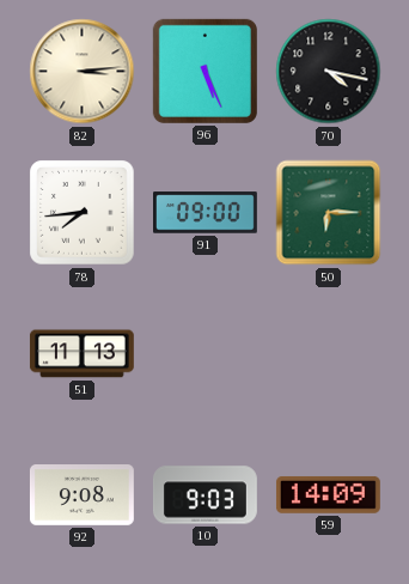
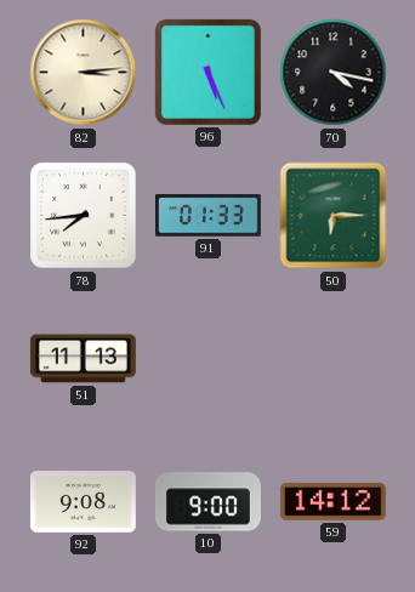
91: 09:00 -> 01:33
10: 9:03 -> 9:00
59: 14:09 -> 14:12
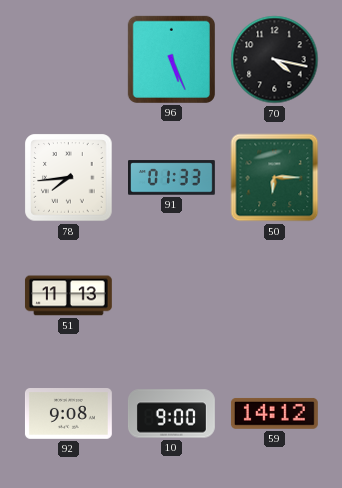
82: 3:14 -> none
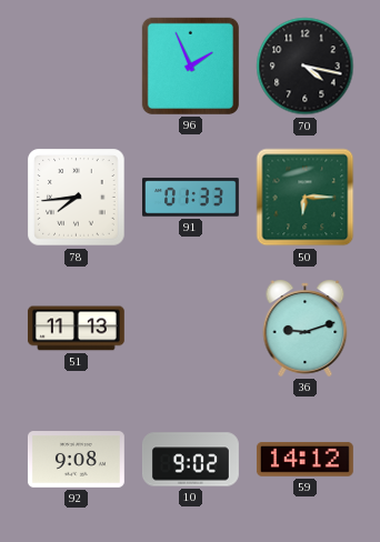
96: 5:26 -> 1:56
36: none -> 9:12
10: 9:00 -> 9:02
